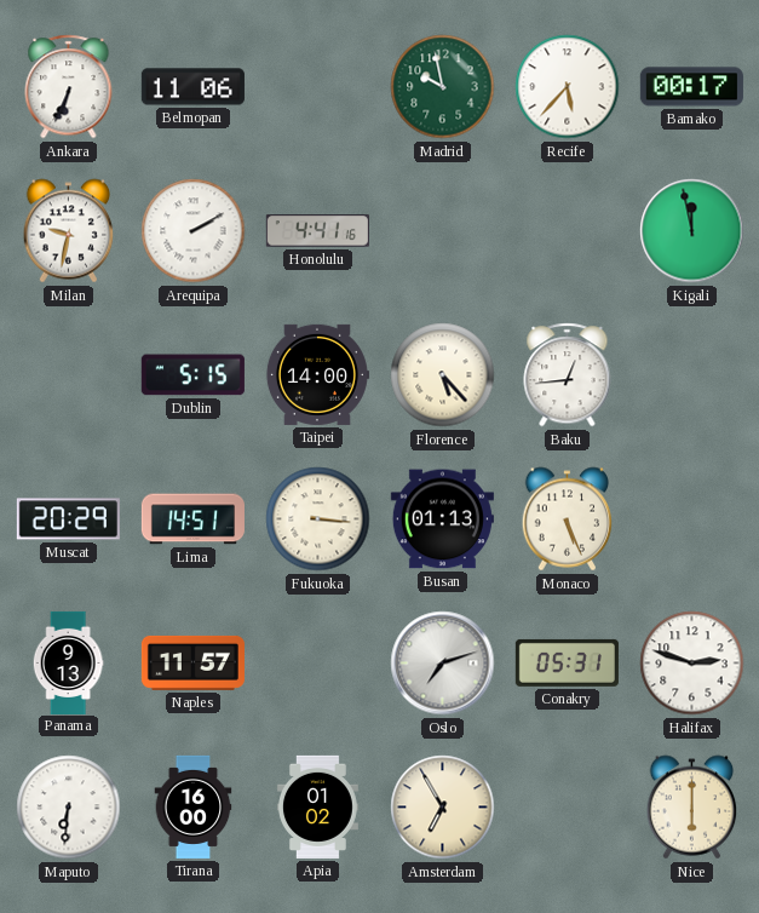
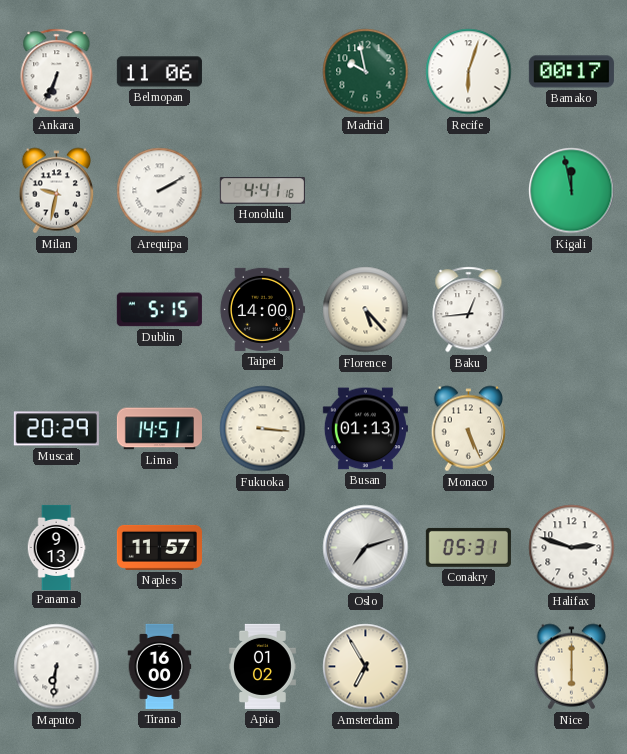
Recife: 5:37 -> 6:03
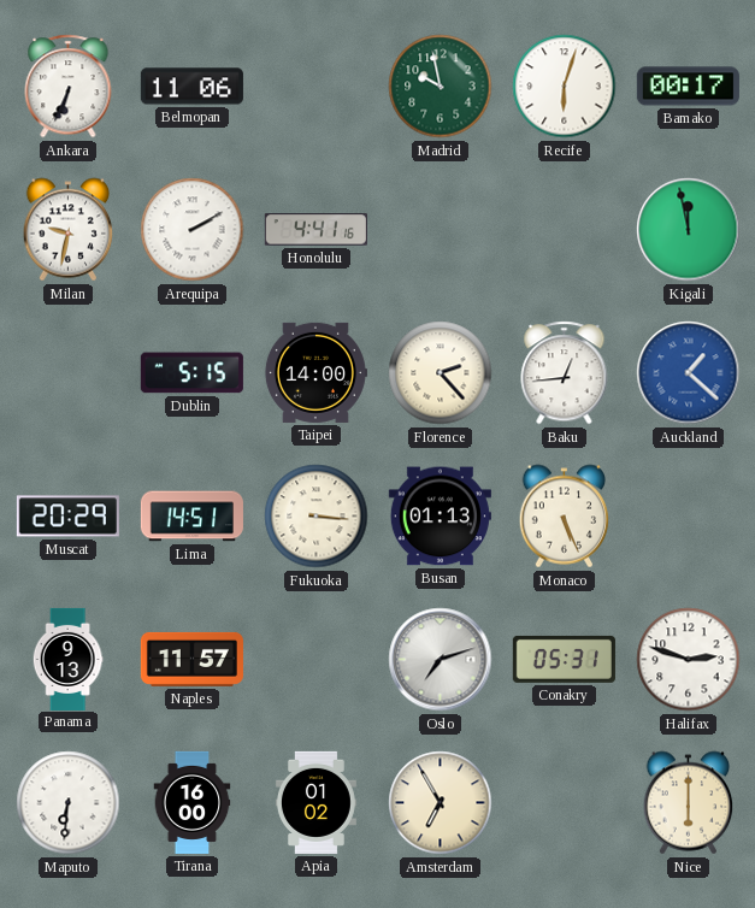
Florence: 5:23 -> 2:23
Auckland: none -> 1:22
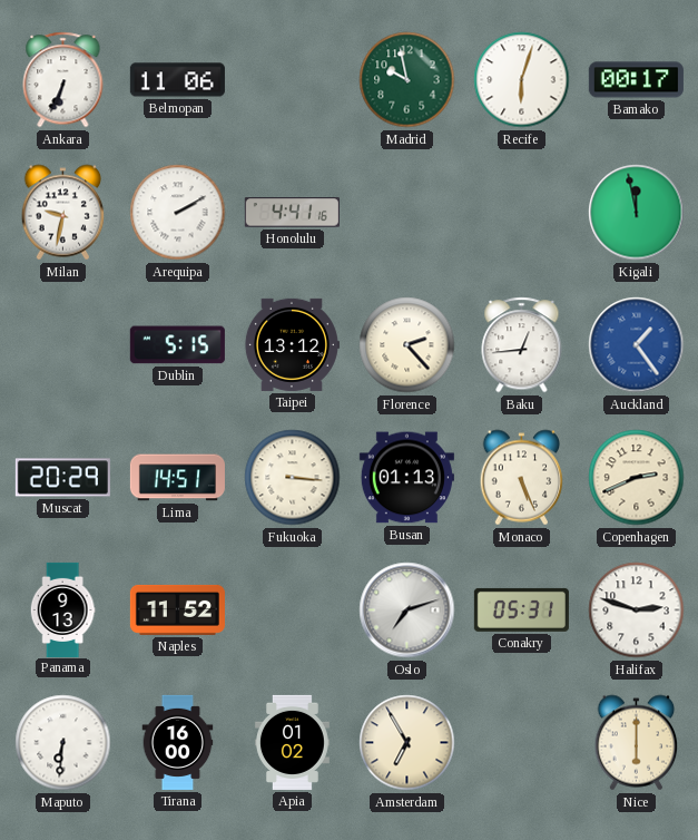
Taipei: 14:00 -> 13:12
Auckland: 1:22 -> 1:24
Copenhagen: none -> 2:41
Naples: 11:57 -> 11:52
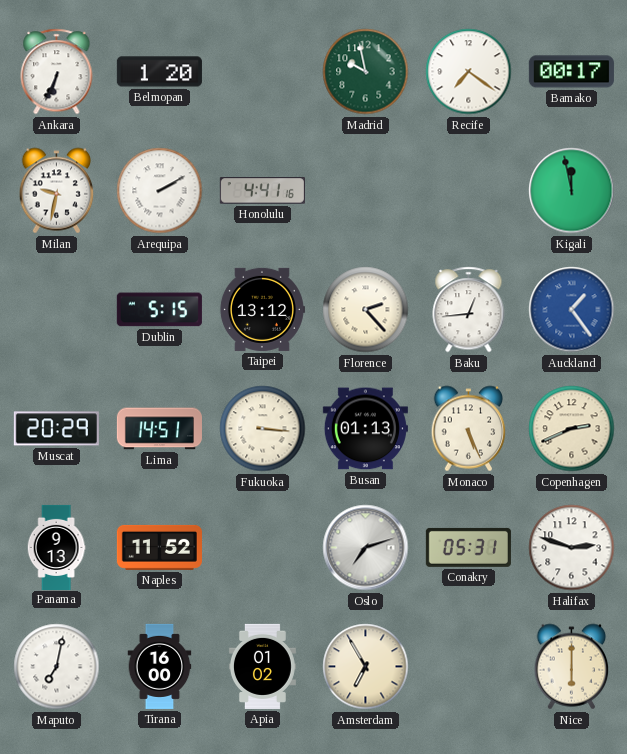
Belmopan: 11:06 -> 1:20
Recife: 6:03 -> 7:21
Maputo: 6:31 -> 7:02
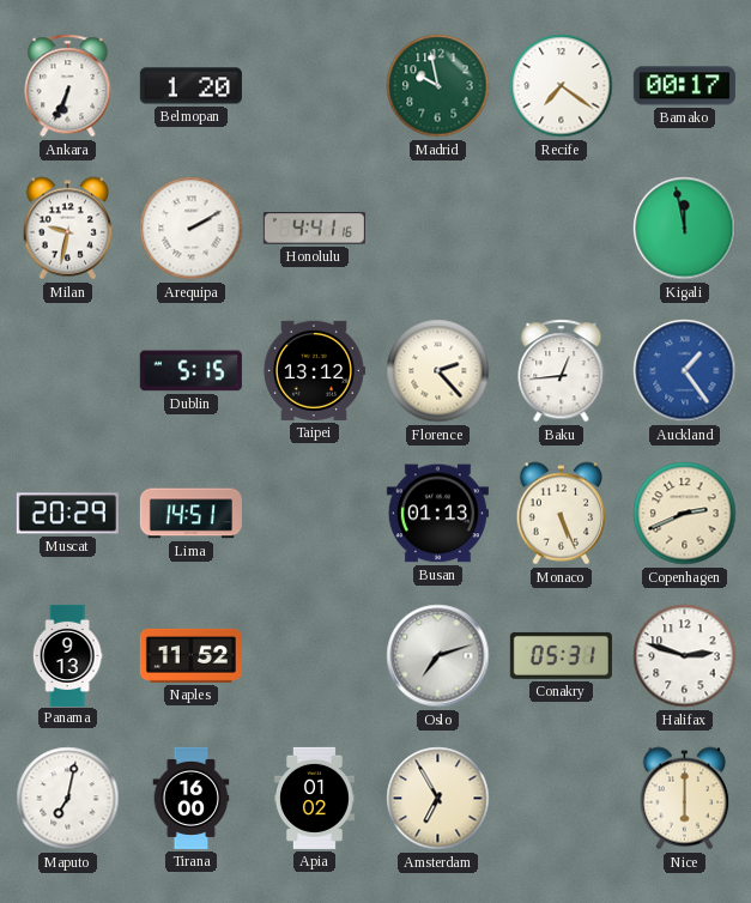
Fukuoka: 3:16 -> none
